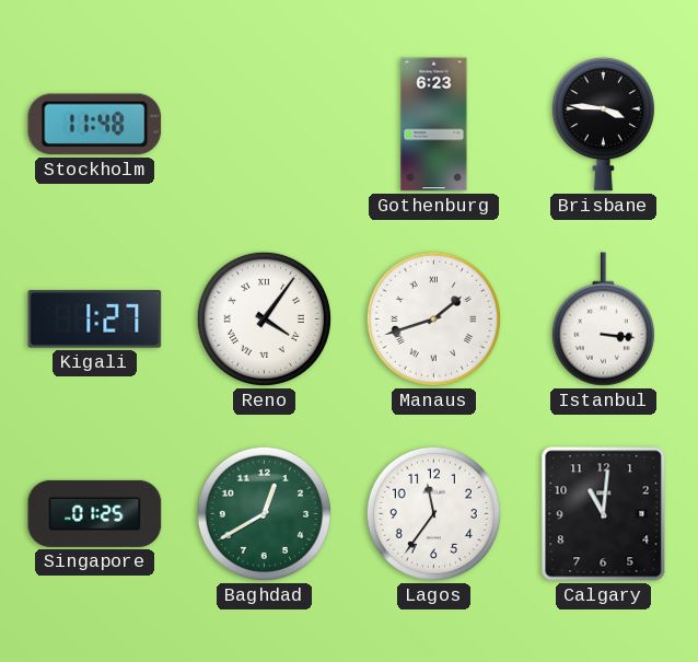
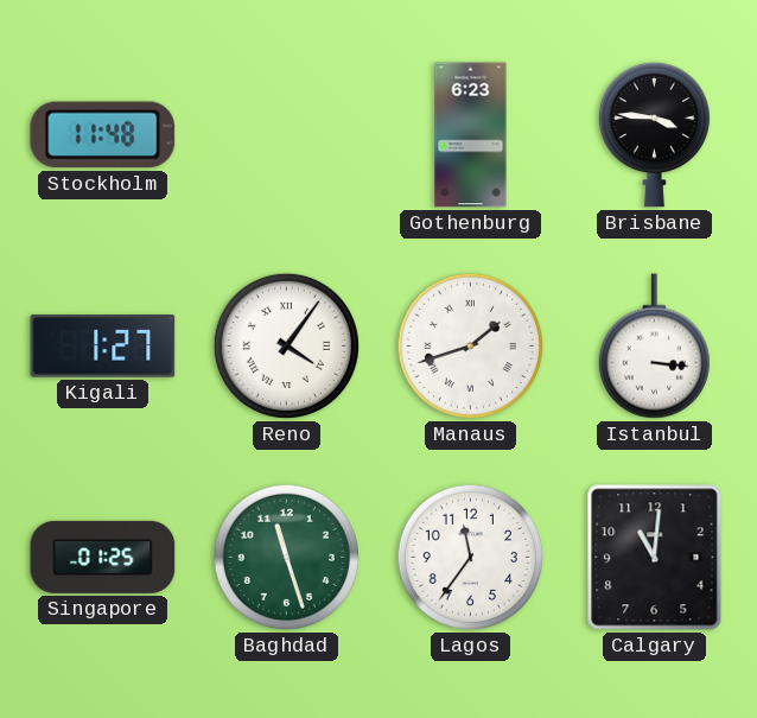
Baghdad: 12:40 -> 11:27
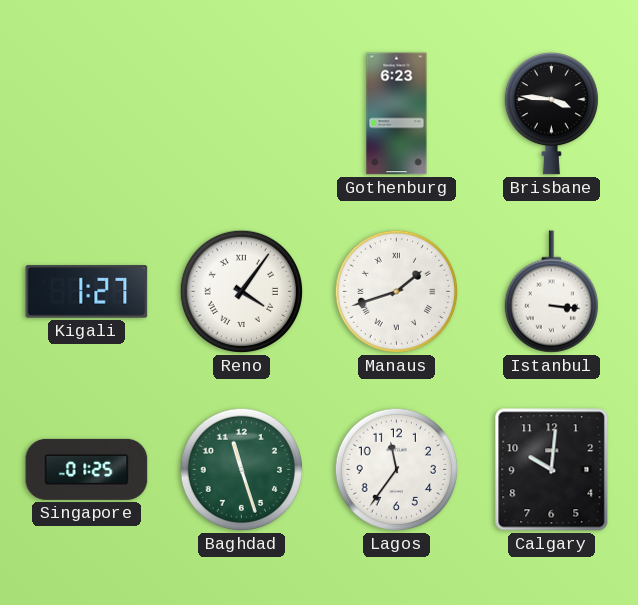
Stockholm: 11:48 -> none
Calgary: 11:01 -> 10:01
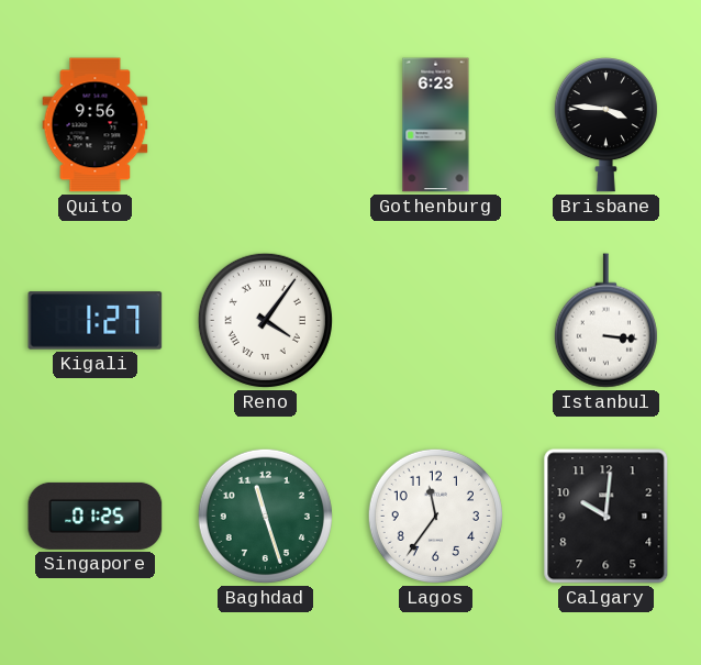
Quito: none -> 9:56
Manaus: 1:42 -> none
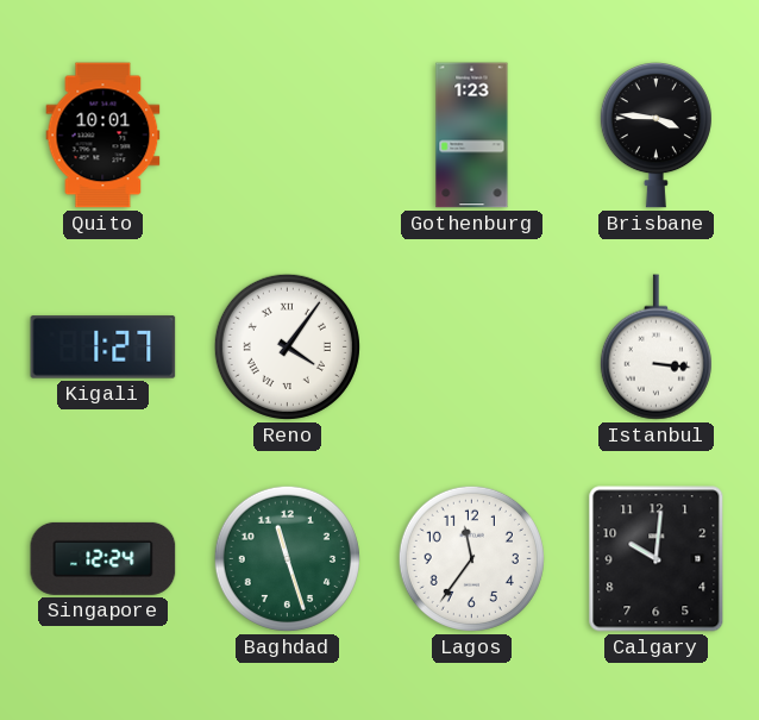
Quito: 9:56 -> 10:01
Gothenburg: 6:23 -> 1:23
Singapore: 01:25 -> 12:24
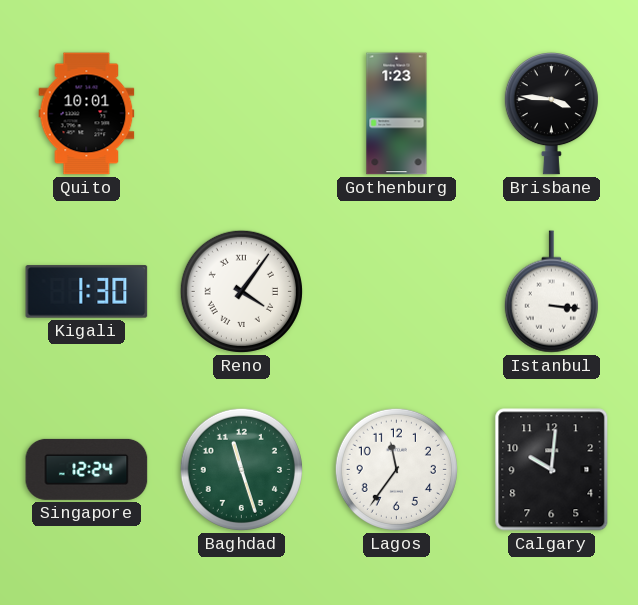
Kigali: 1:27 -> 1:30
